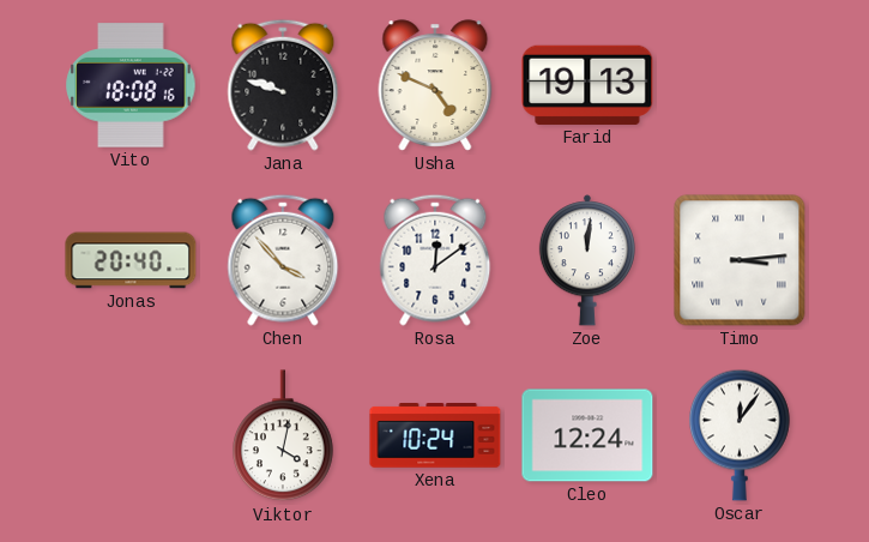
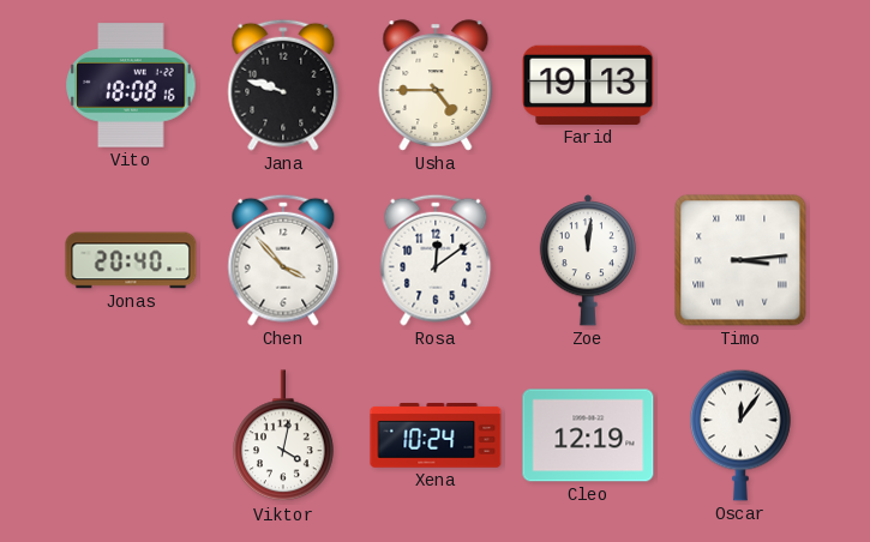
Usha: 4:49 -> 4:45
Cleo: 12:24 -> 12:19
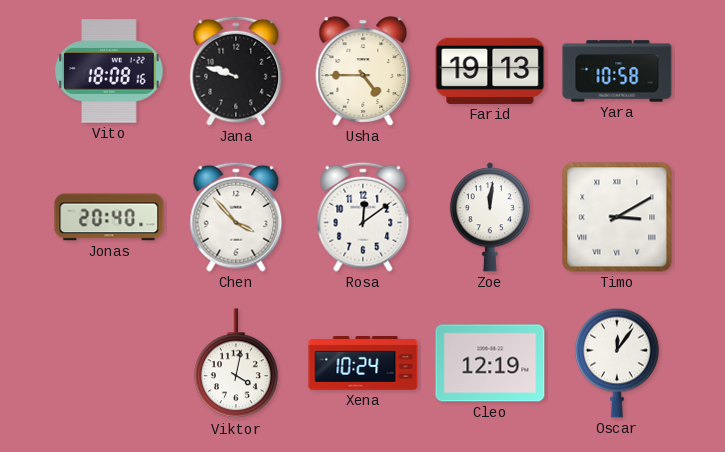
Yara: none -> 10:58
Timo: 3:14 -> 3:10
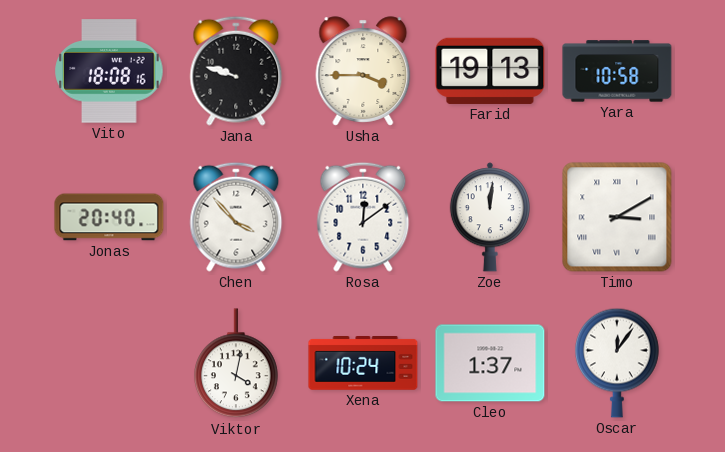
Usha: 4:45 -> 3:45
Cleo: 12:19 -> 1:37
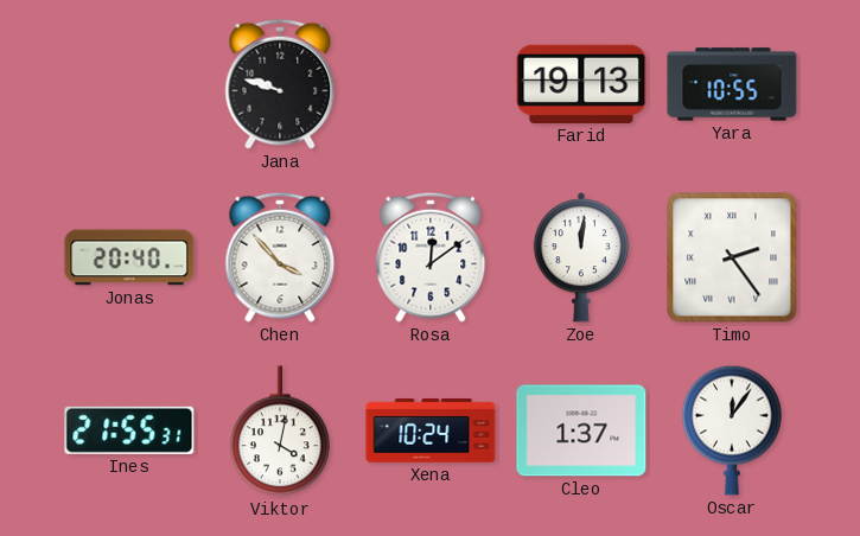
Vito: 18:08 -> none
Usha: 3:45 -> none
Yara: 10:58 -> 10:55
Timo: 3:10 -> 2:24
Ines: none -> 21:55
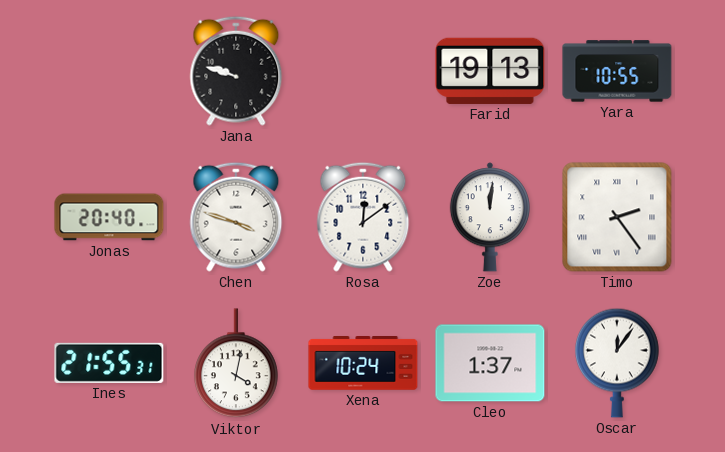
Chen: 3:53 -> 3:48
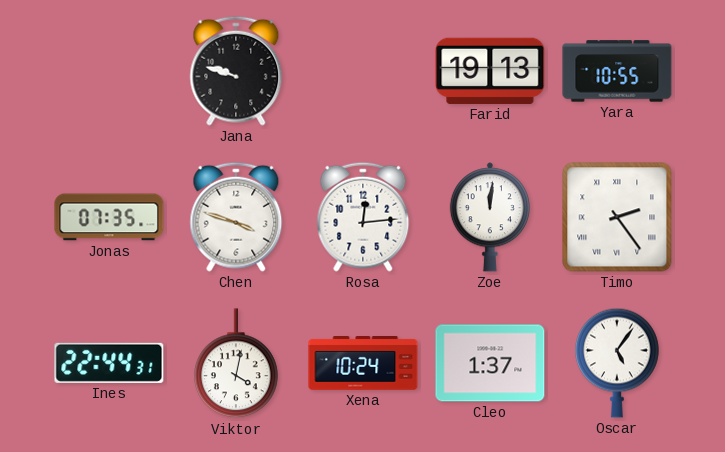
Jonas: 20:40 -> 07:35
Rosa: 12:09 -> 12:14
Ines: 21:55 -> 22:44
Oscar: 12:06 -> 5:06
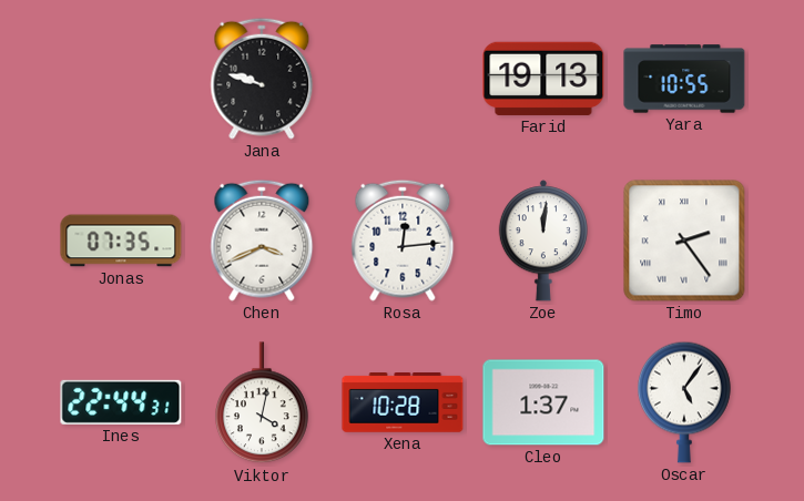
Chen: 3:48 -> 3:41
Xena: 10:24 -> 10:28
